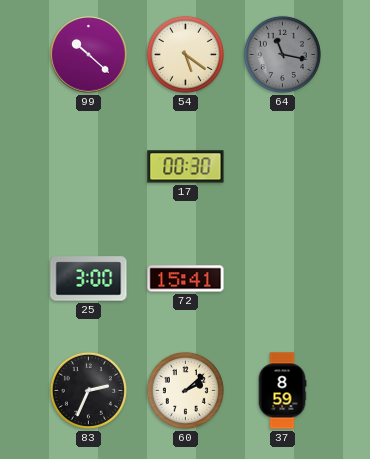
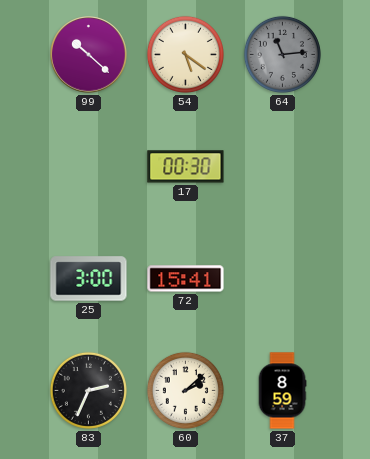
64: 11:17 -> 11:14
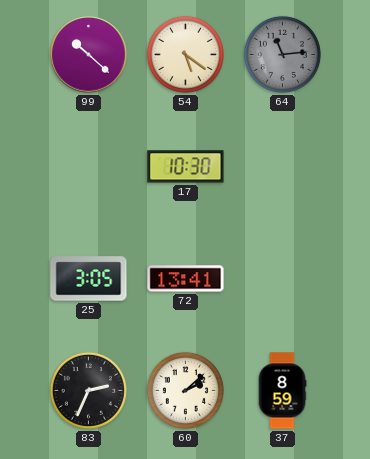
17: 00:30 -> 10:30
25: 3:00 -> 3:05
72: 15:41 -> 13:41
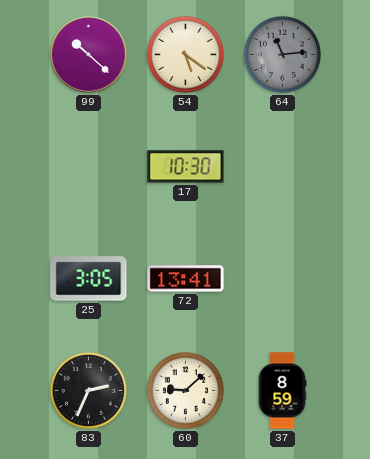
60: 2:08 -> 9:08
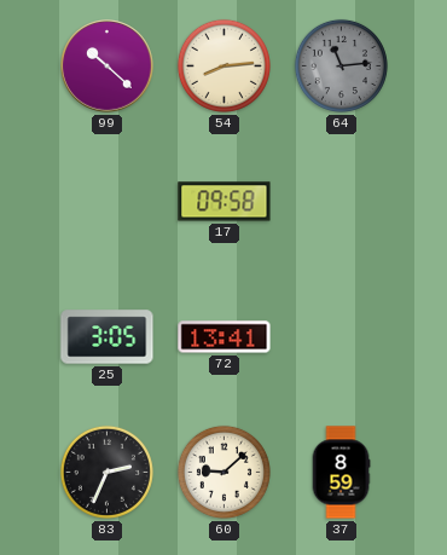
54: 5:21 -> 8:14
17: 10:30 -> 09:58
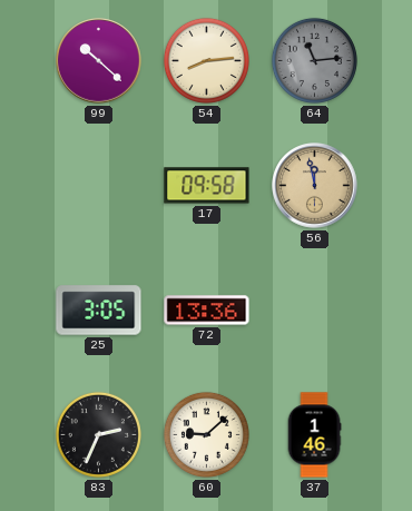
56: none -> 11:58
72: 13:41 -> 13:36
37: 8:59 -> 1:46
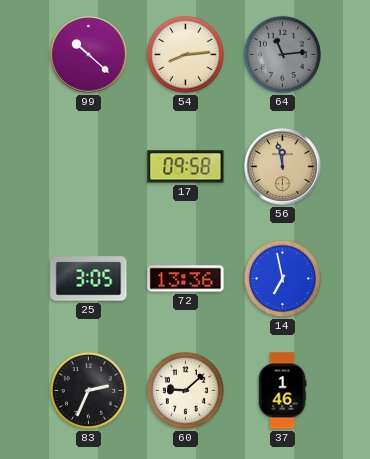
14: none -> 6:58
